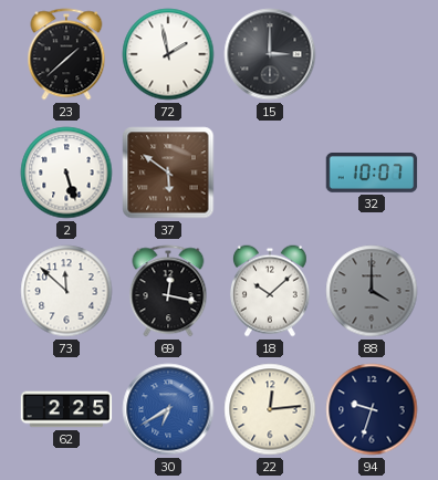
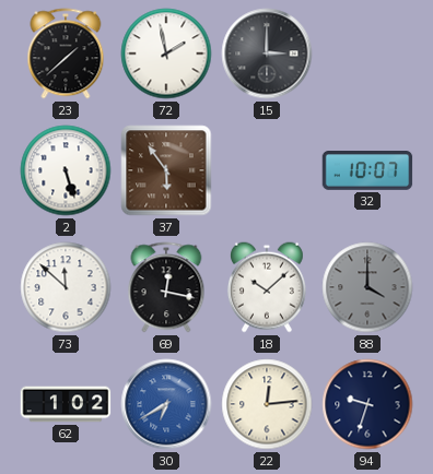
37: 5:51 -> 5:54
62: 2:25 -> 1:02
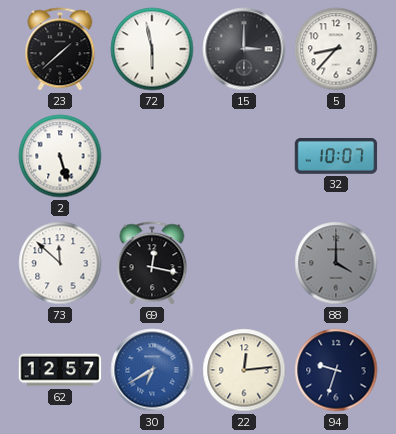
72: 1:58 -> 5:58
5: none -> 8:37
37: 5:54 -> none
18: 10:08 -> none
62: 1:02 -> 12:57
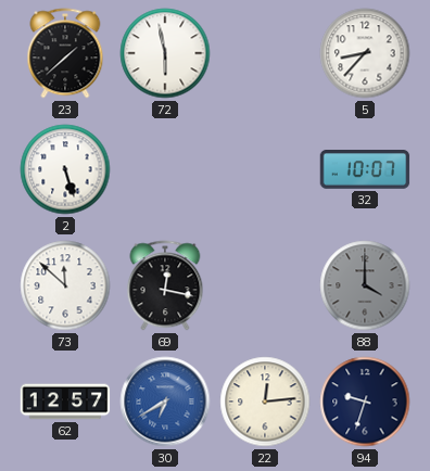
15: 3:00 -> none
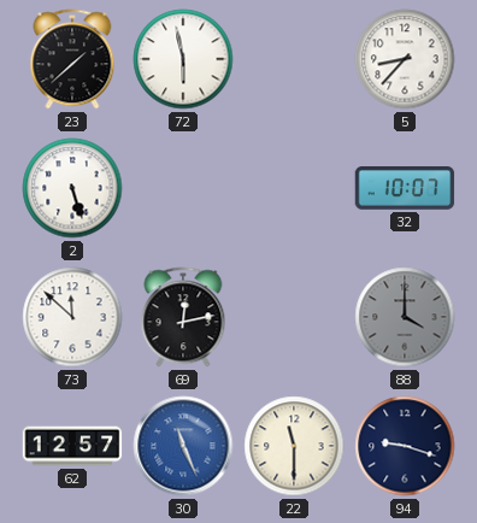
69: 12:17 -> 12:13
30: 6:40 -> 11:26
22: 12:14 -> 11:30
94: 9:33 -> 9:18
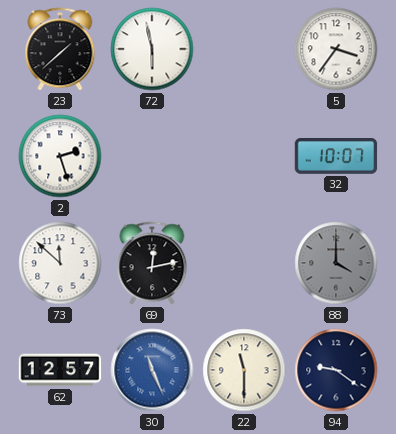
5: 8:37 -> 3:36
2: 5:27 -> 2:27
94: 9:18 -> 9:21
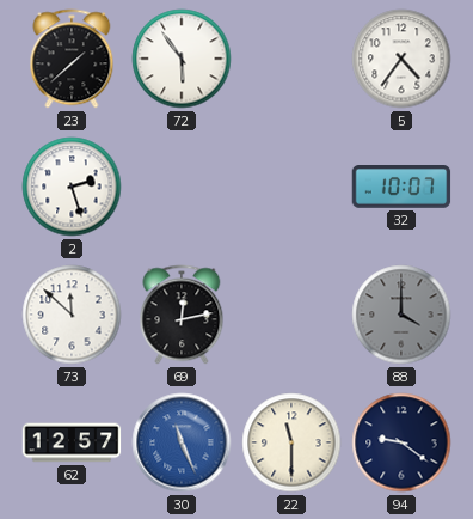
72: 5:58 -> 5:54
5: 3:36 -> 4:36
